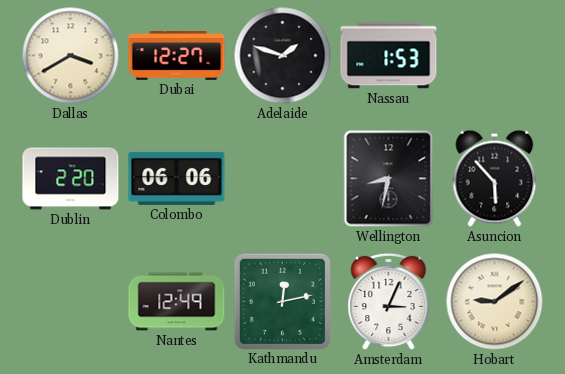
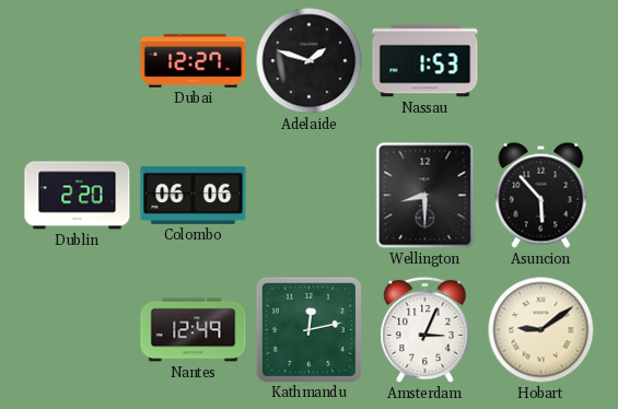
Dallas: 3:40 -> none
Wellington: 8:32 -> 8:30
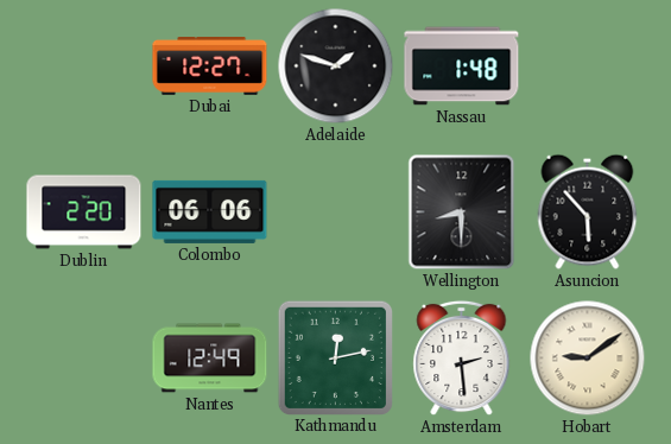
Nassau: 1:53 -> 1:48
Amsterdam: 3:04 -> 2:29
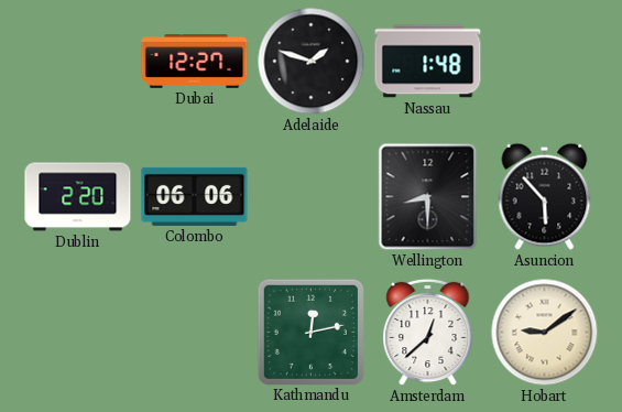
Nantes: 12:49 -> none
Amsterdam: 2:29 -> 12:38
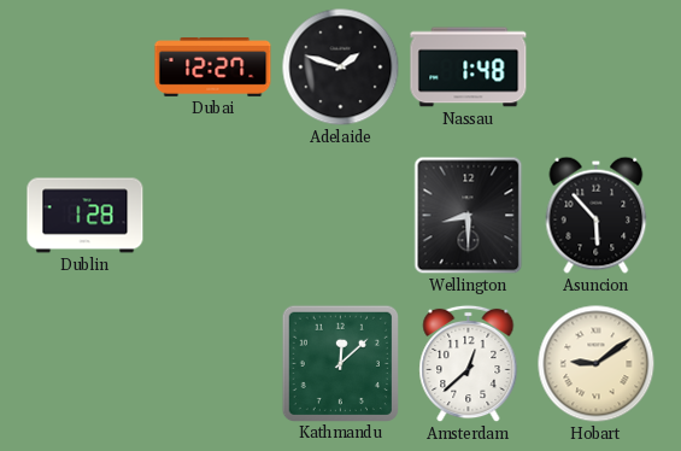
Dublin: 2:20 -> 1:28
Colombo: 06:06 -> none
Kathmandu: 12:13 -> 12:08
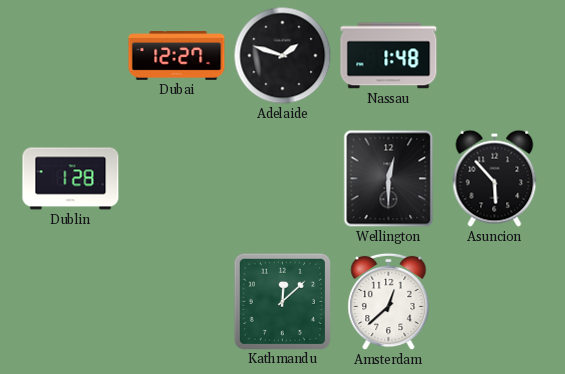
Wellington: 8:30 -> 12:30
Hobart: 9:09 -> none
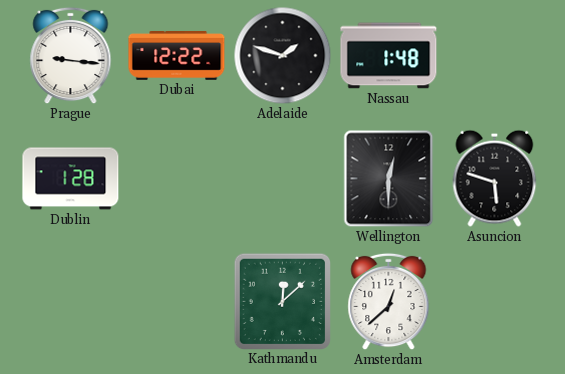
Prague: none -> 9:16
Dubai: 12:27 -> 12:22
Asuncion: 5:53 -> 5:48
